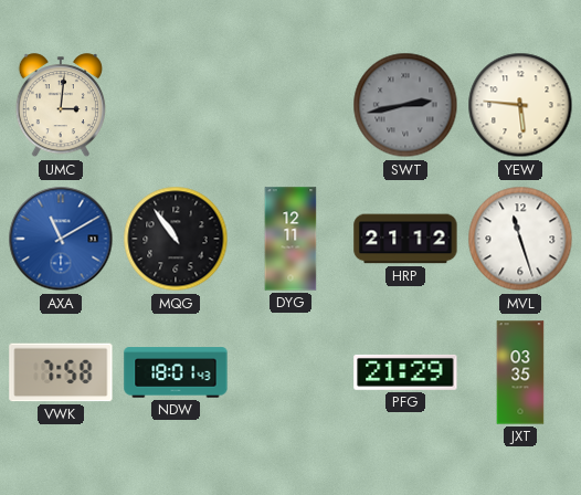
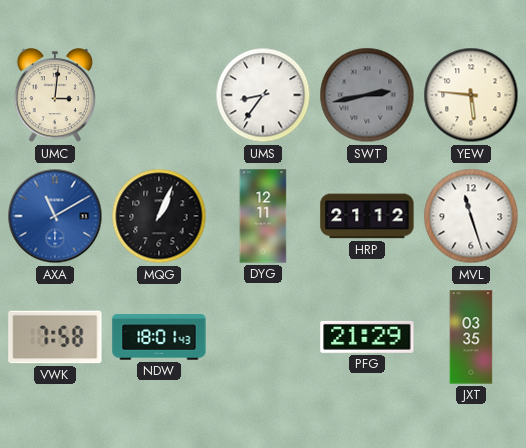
UMS: none -> 8:36
MQG: 10:54 -> 1:04
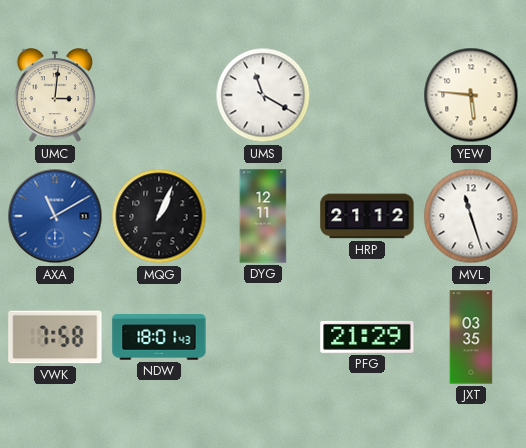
UMS: 8:36 -> 11:20
SWT: 2:43 -> none
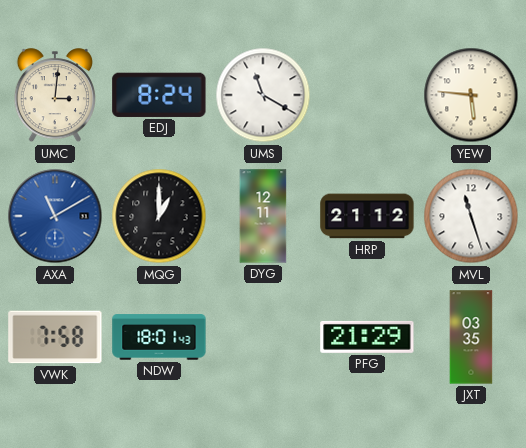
EDJ: none -> 8:24
MQG: 1:04 -> 1:00
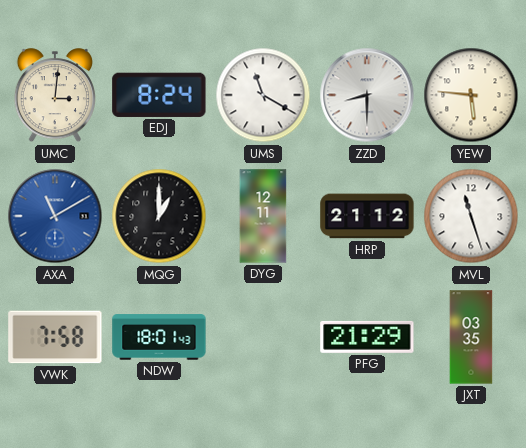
ZZD: none -> 8:30
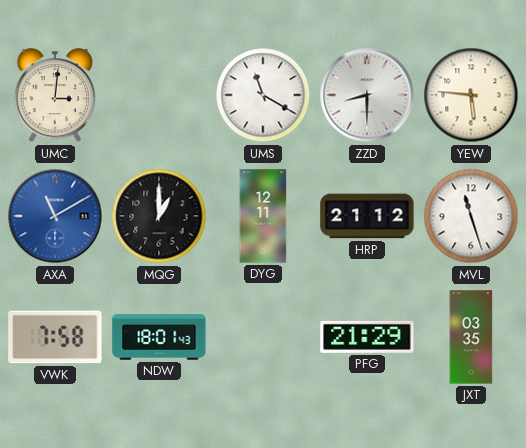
EDJ: 8:24 -> none
